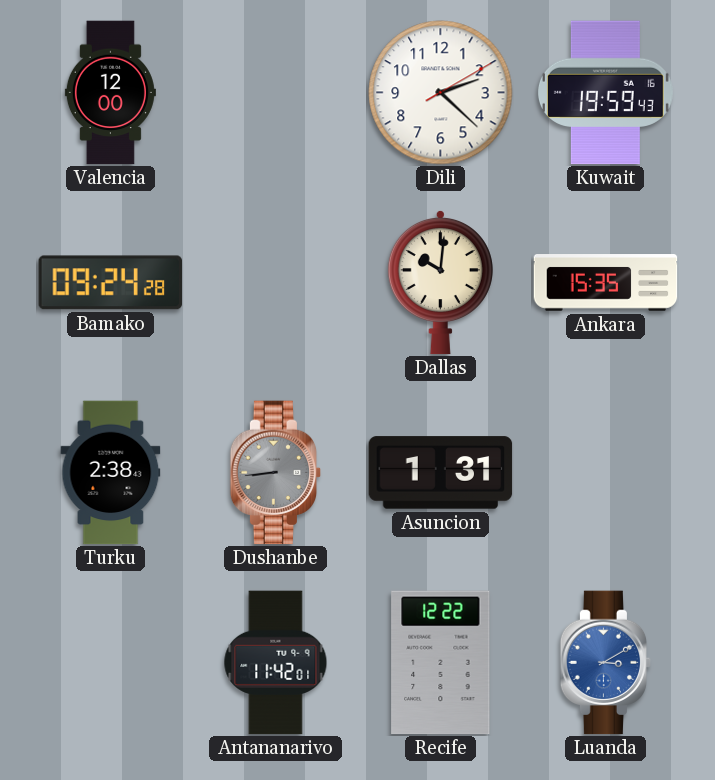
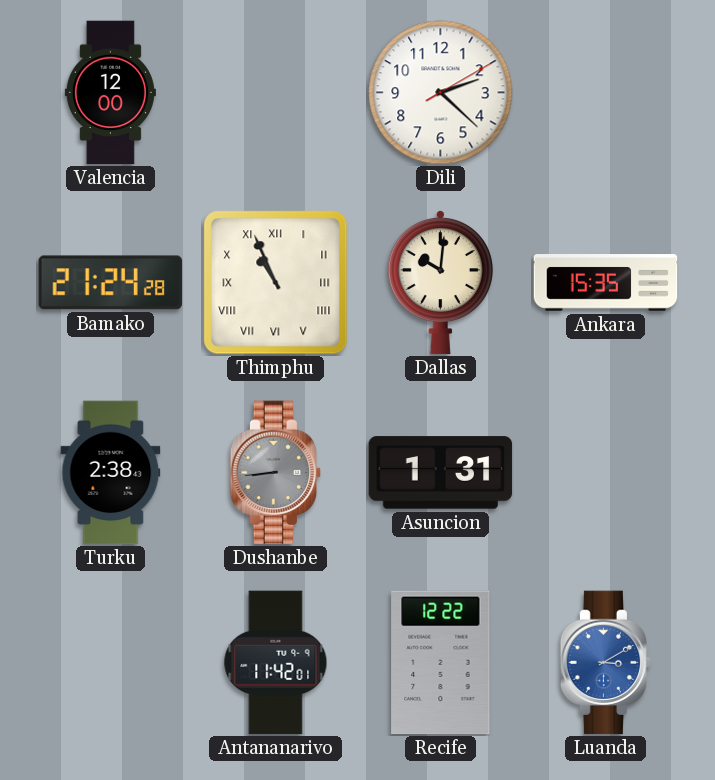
Kuwait: 19:59 -> none
Bamako: 09:24 -> 21:24
Thimphu: none -> 10:56
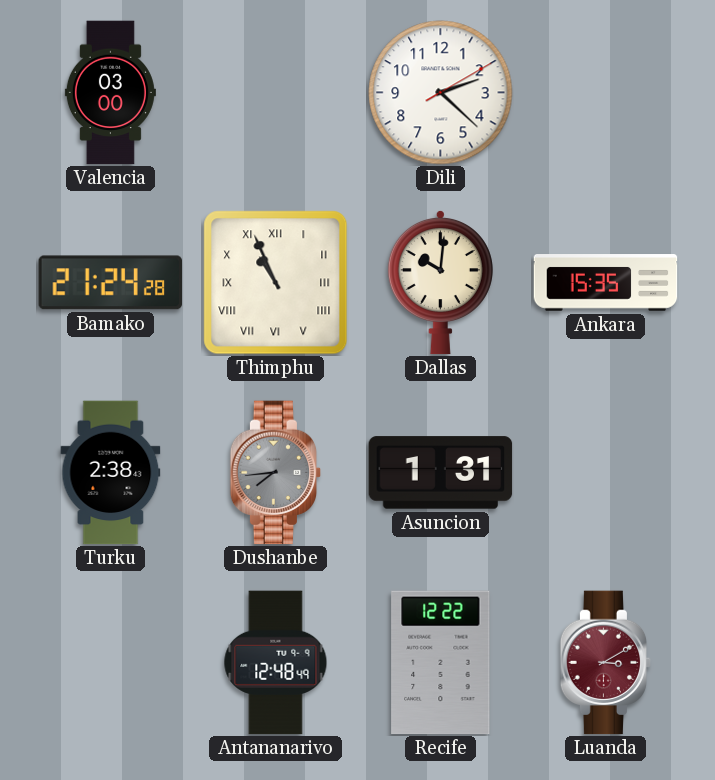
Valencia: 12:00 -> 03:00
Dushanbe: 8:44 -> 7:44
Antananarivo: 11:42 -> 12:48
Luanda dial: blue -> burgundy
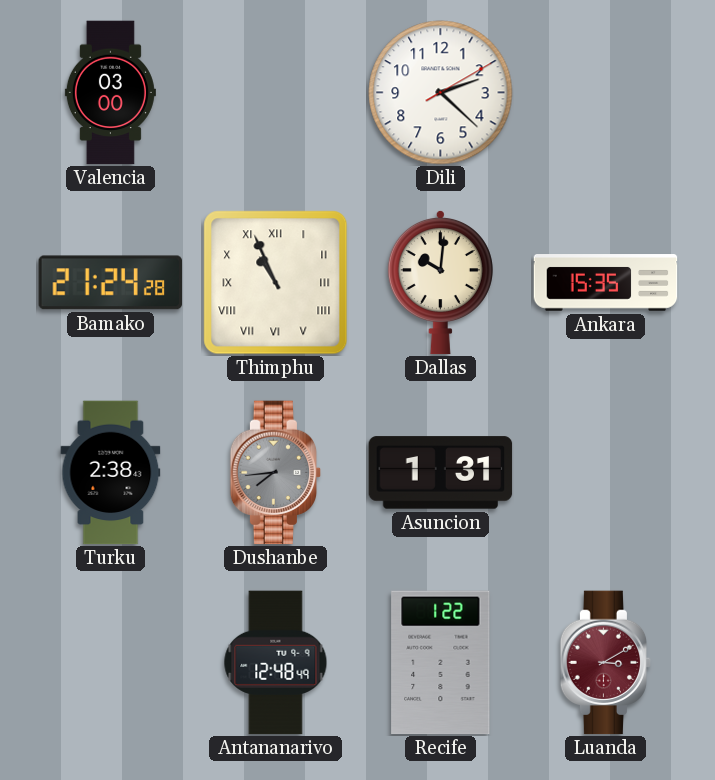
Recife: 12:22 -> 1:22
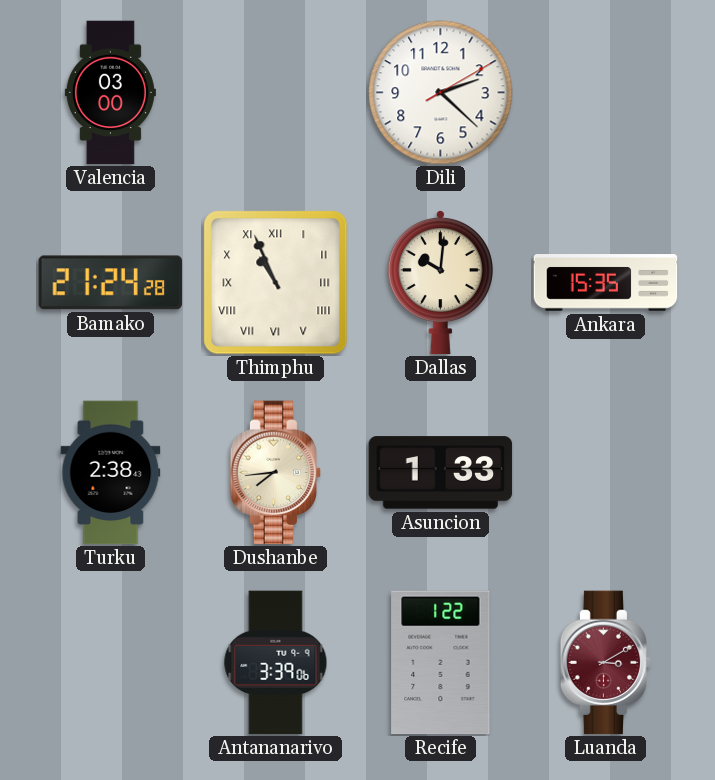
Dushanbe dial: grey -> cream
Asuncion: 1:31 -> 1:33
Antananarivo: 12:48 -> 3:39
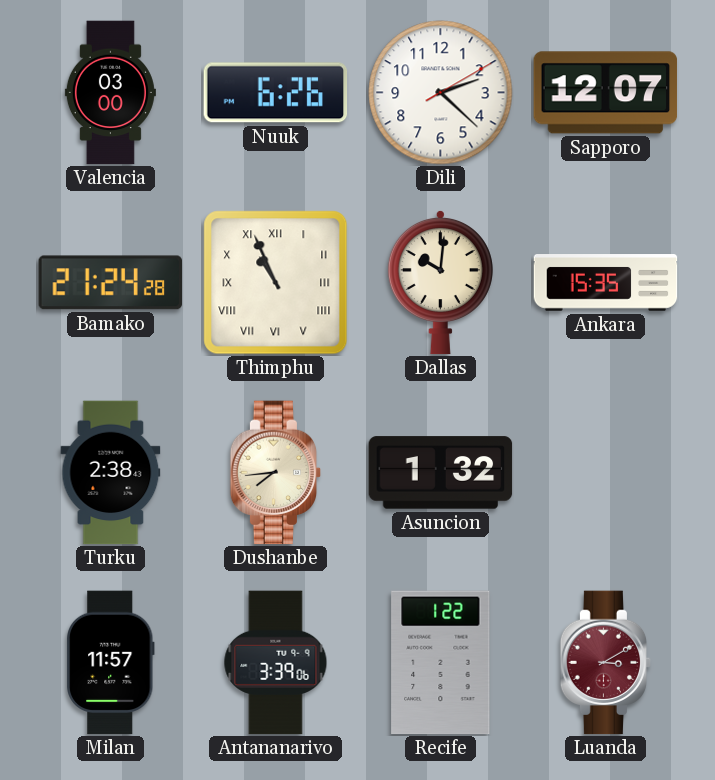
Nuuk: none -> 6:26
Sapporo: none -> 12:07
Asuncion: 1:33 -> 1:32
Milan: none -> 11:57
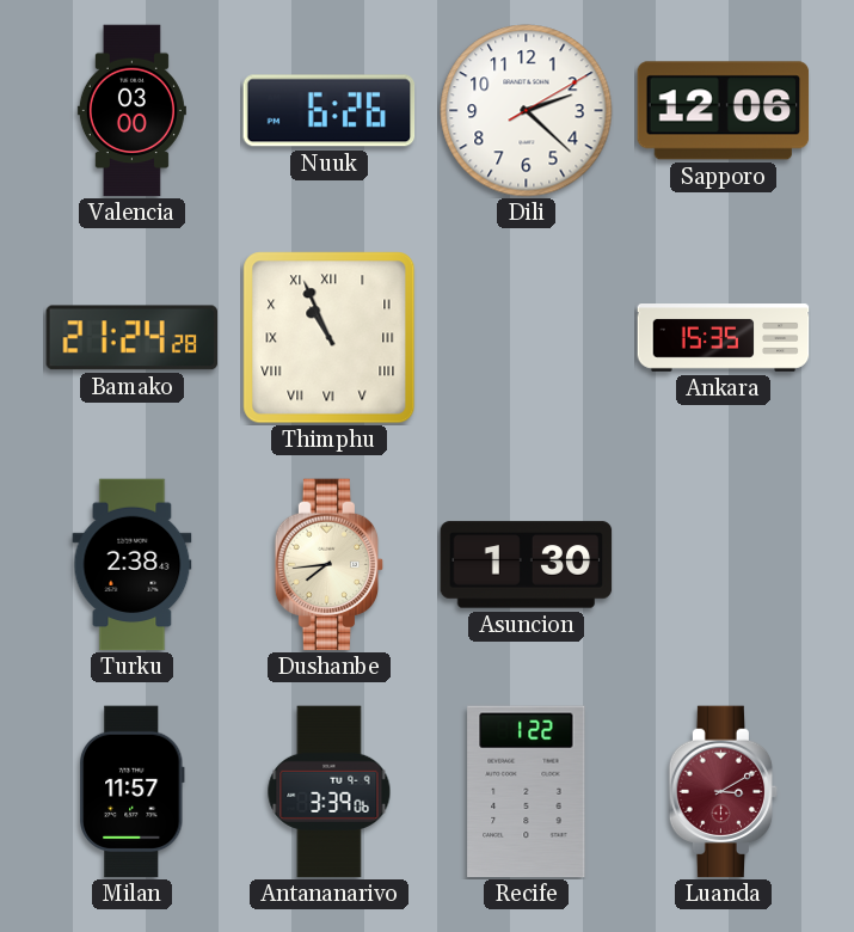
Sapporo: 12:07 -> 12:06
Dallas: 10:01 -> none
Asuncion: 1:32 -> 1:30
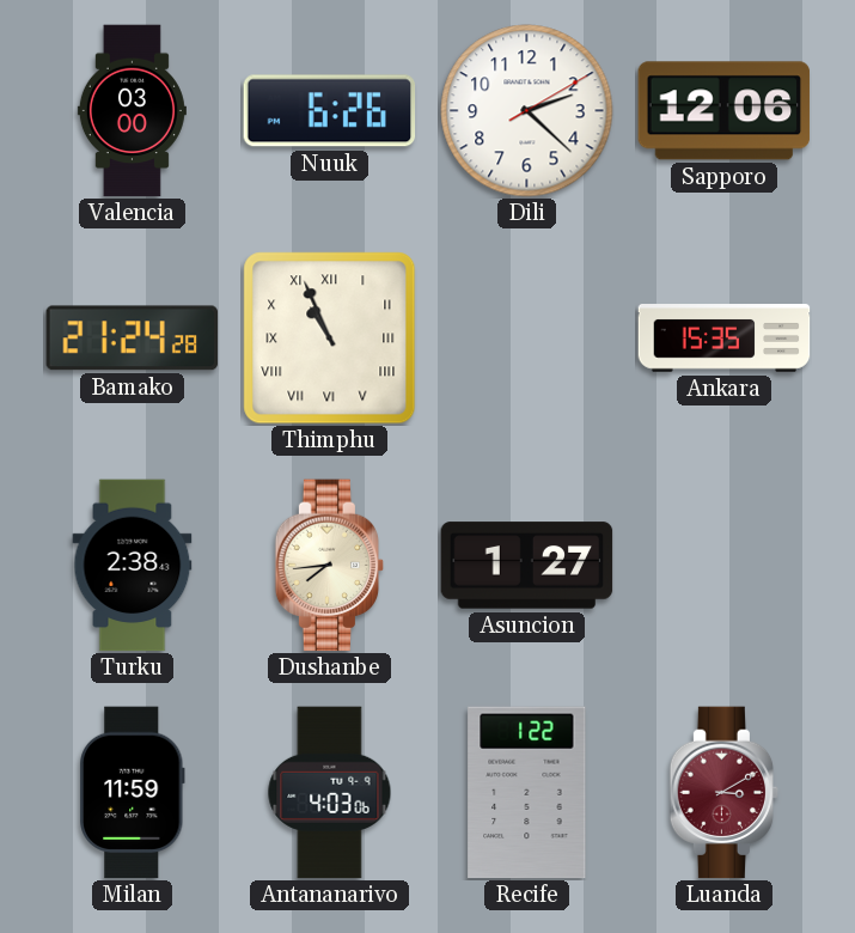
Asuncion: 1:30 -> 1:27
Milan: 11:57 -> 11:59
Antananarivo: 3:39 -> 4:03
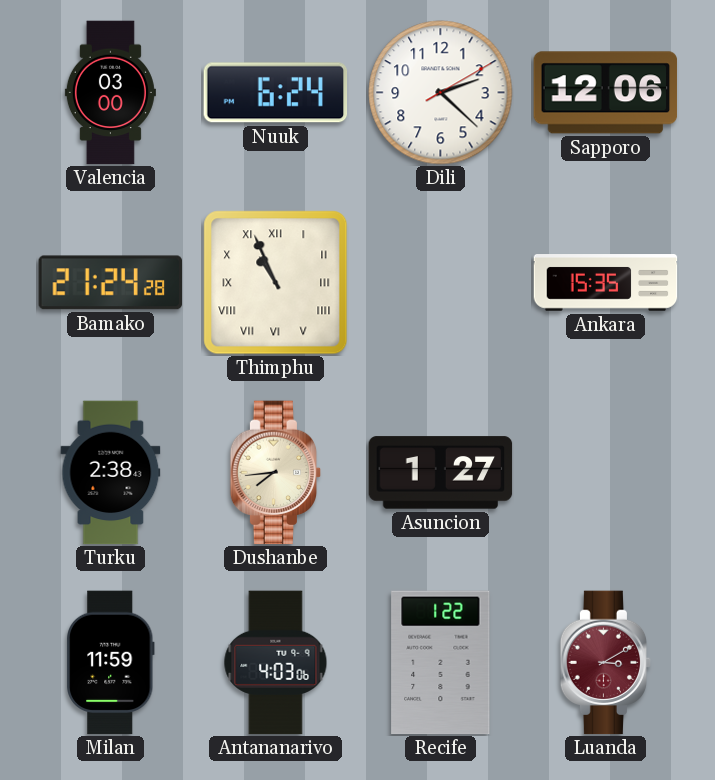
Nuuk: 6:26 -> 6:24
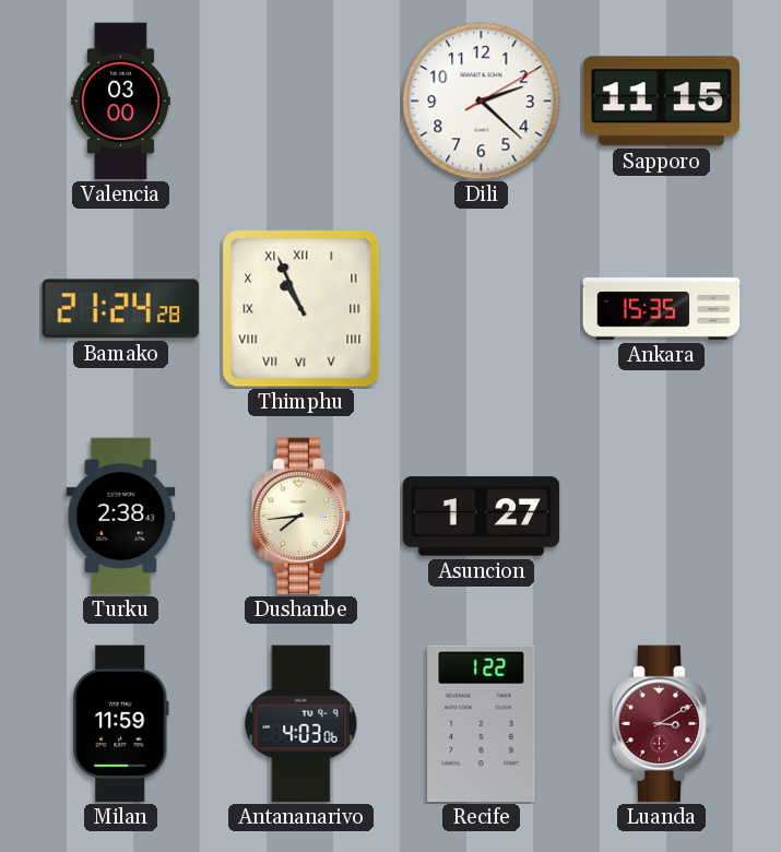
Nuuk: 6:24 -> none
Sapporo: 12:06 -> 11:15
